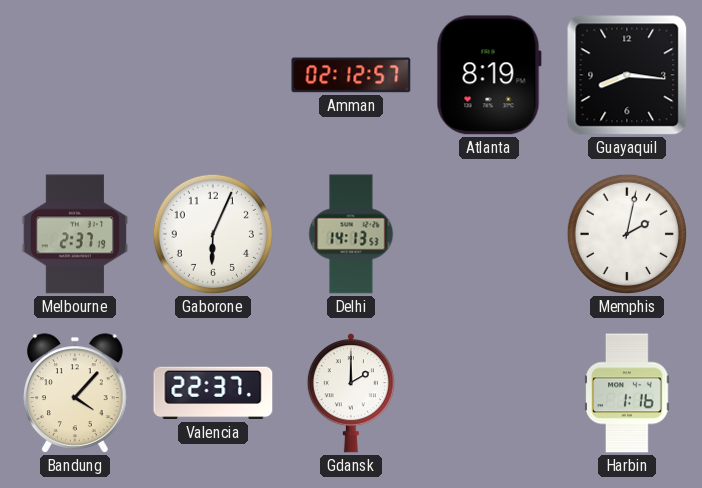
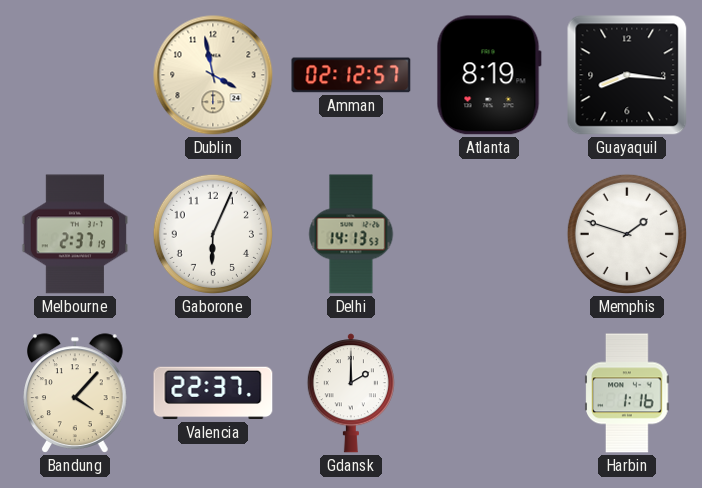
Dublin: none -> 3:58
Memphis: 2:02 -> 1:48
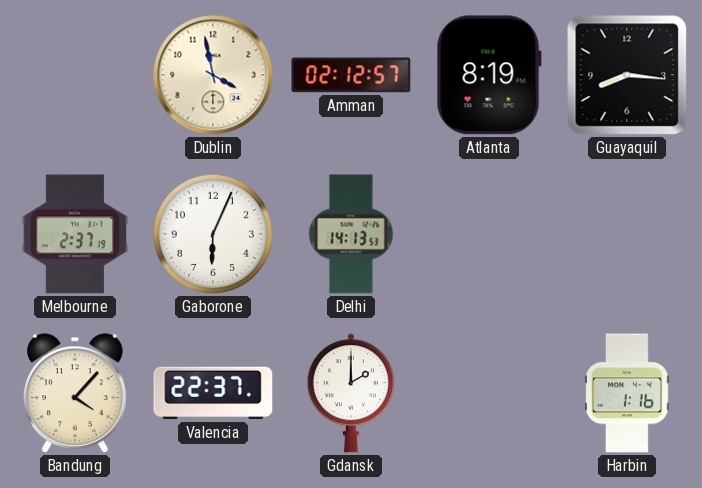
Memphis: 1:48 -> none
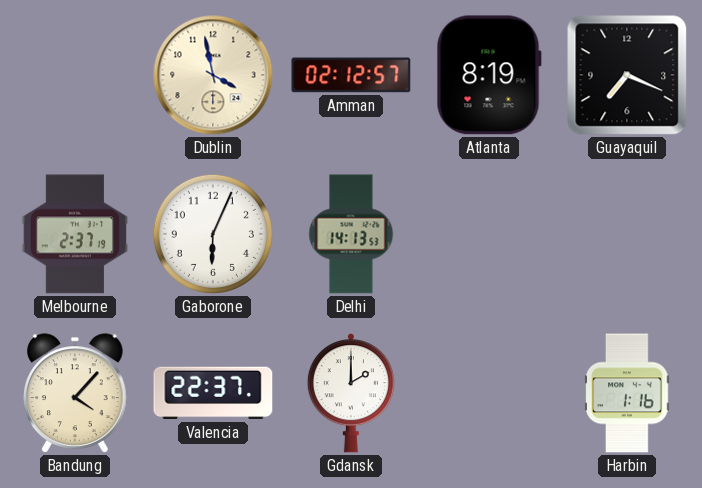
Guayaquil: 8:16 -> 7:19
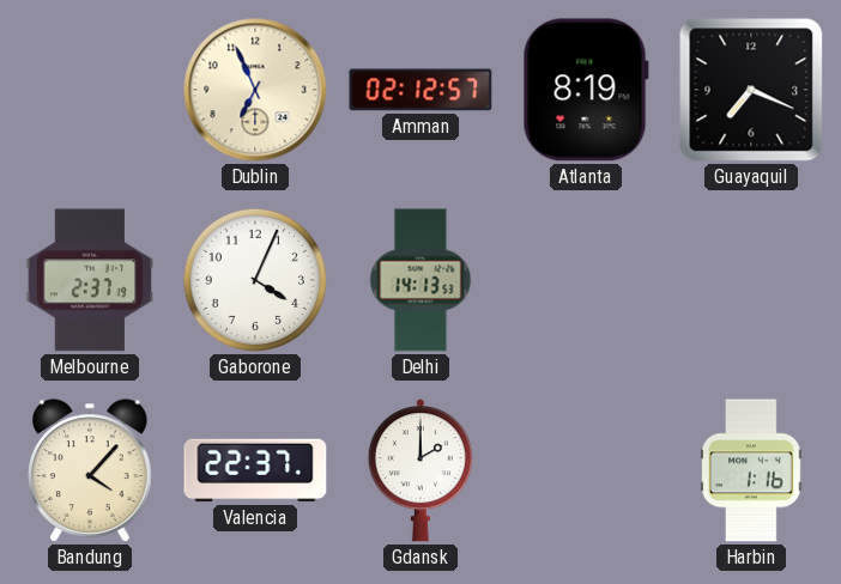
Dublin: 3:58 -> 6:56
Gaborone: 6:04 -> 4:04
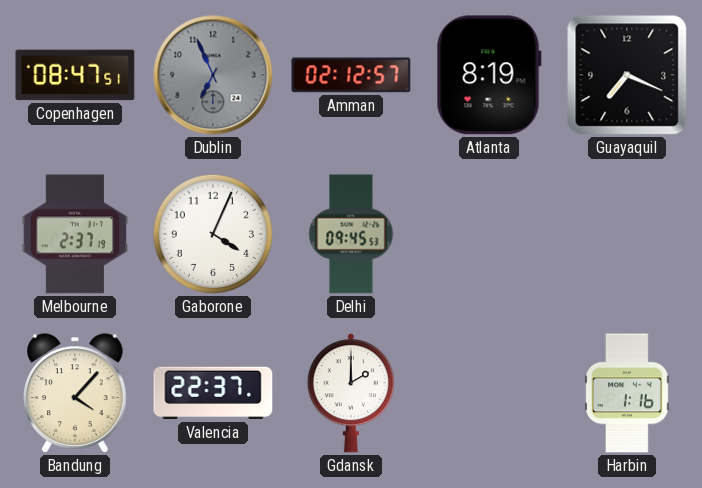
Copenhagen: none -> 08:47
Dublin dial: cream -> grey
Delhi: 14:13 -> 09:45
